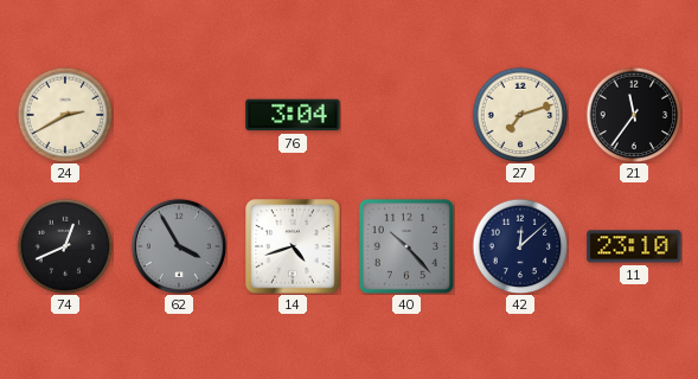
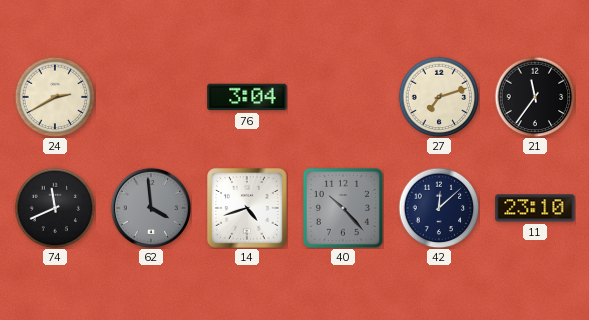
74: 12:41 -> 11:41
62: 3:55 -> 3:59
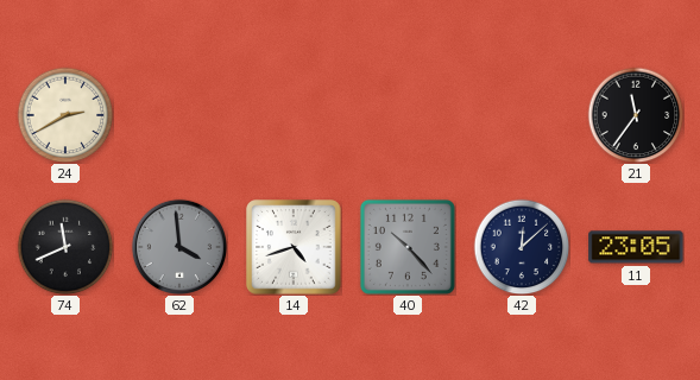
76: 3:04 -> none
27: 7:12 -> none
11: 23:10 -> 23:05
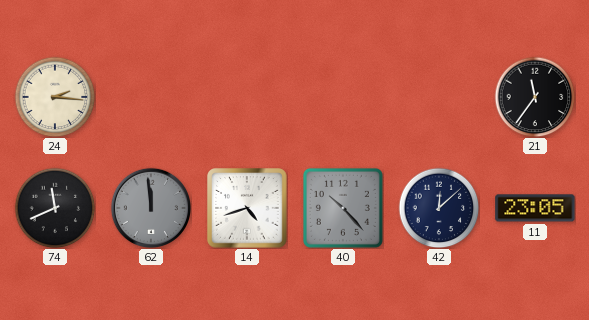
24: 2:40 -> 2:16
62: 3:59 -> 11:59
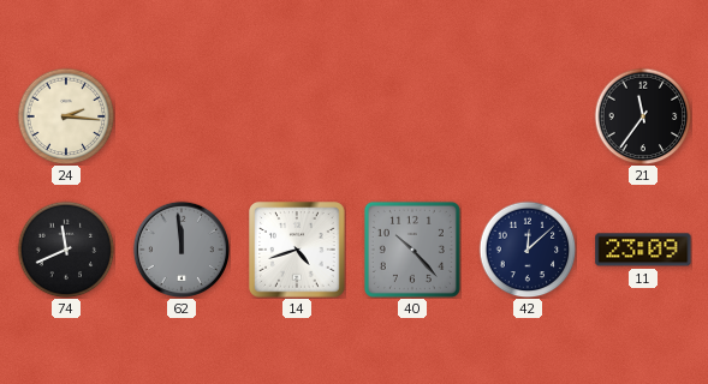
11: 23:05 -> 23:09
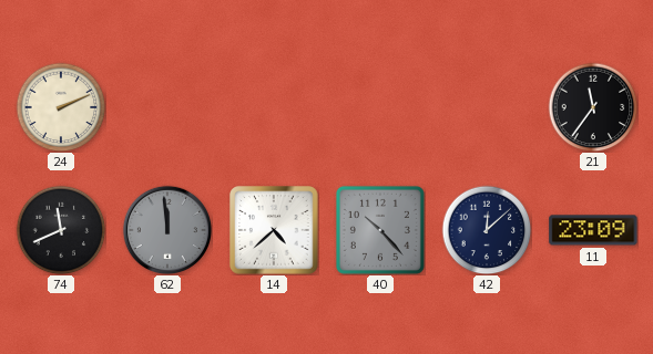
24: 2:16 -> 2:11
14: 4:42 -> 4:38
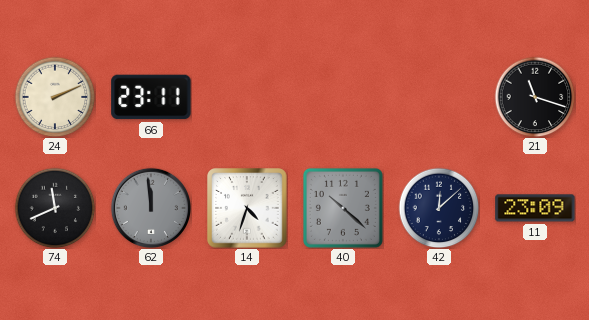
66: none -> 23:11
21: 11:36 -> 11:18
14: 4:38 -> 4:33
40: 10:23 -> 10:22
